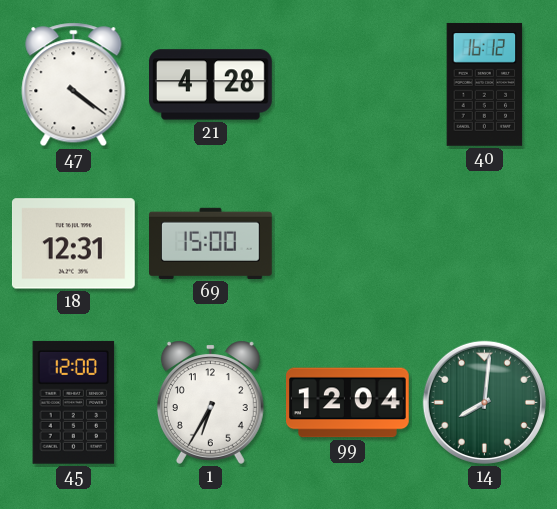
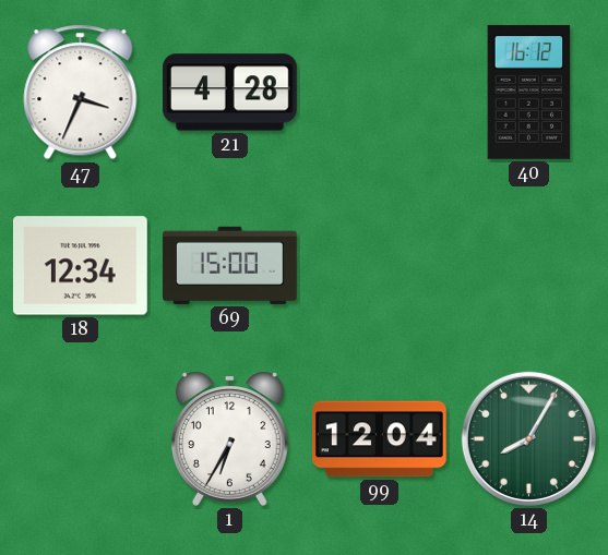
47: 4:21 -> 3:34
18: 12:31 -> 12:34
45: 12:00 -> none
14: 8:01 -> 8:05
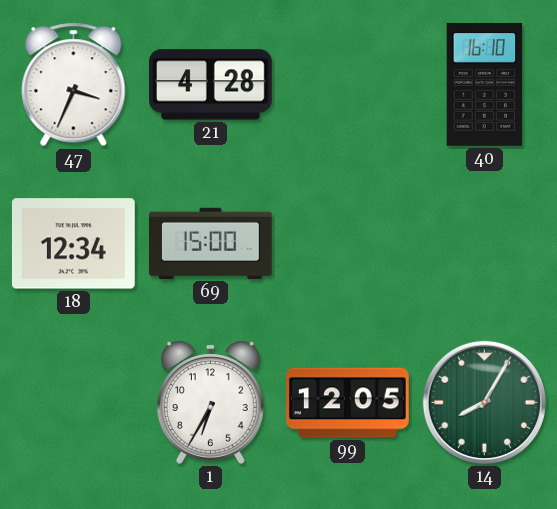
40: 16:12 -> 16:10
99: 12:04 -> 12:05
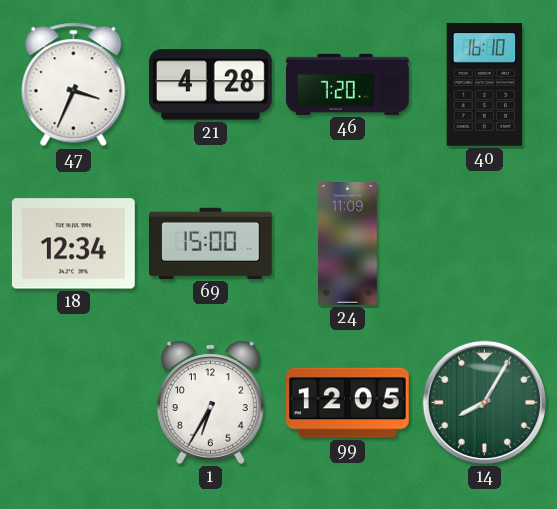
46: none -> 7:20
24: none -> 11:09
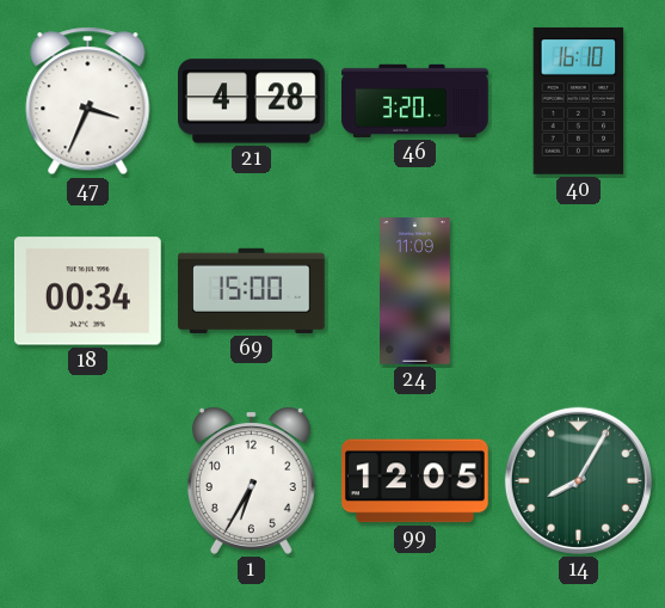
46: 7:20 -> 3:20
18: 12:34 -> 00:34
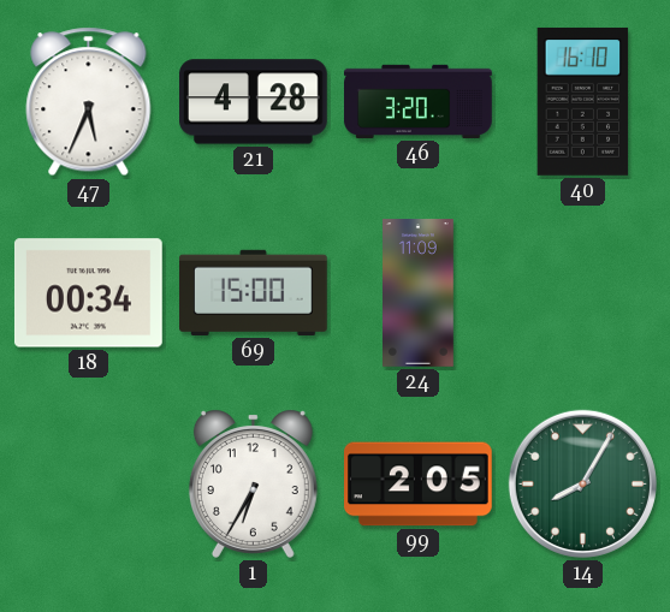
47: 3:34 -> 5:34
99: 12:05 -> 2:05
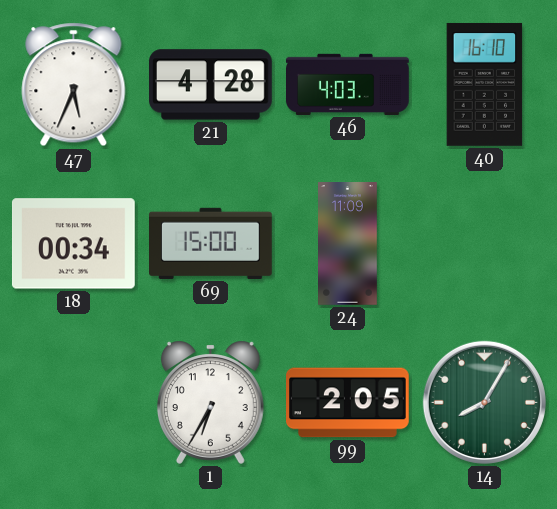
46: 3:20 -> 4:03
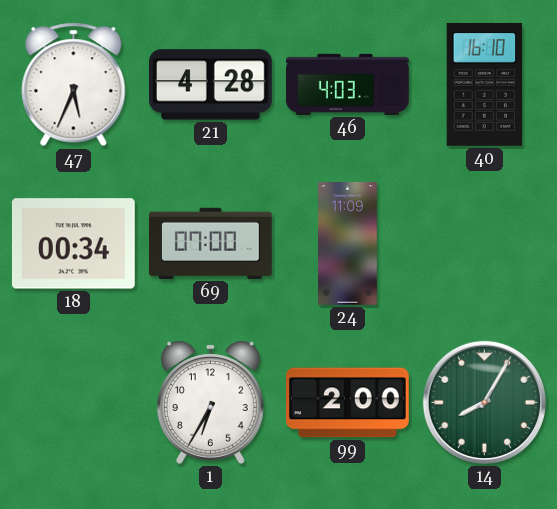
69: 15:00 -> 07:00
99: 2:05 -> 2:00
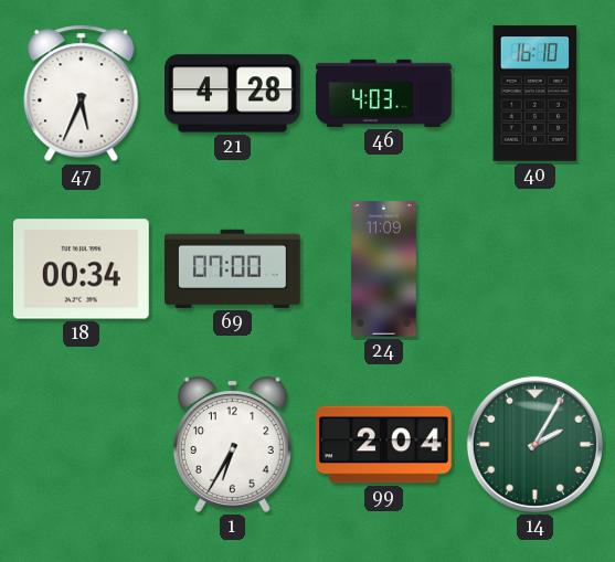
99: 2:00 -> 2:04
14: 8:05 -> 2:05
